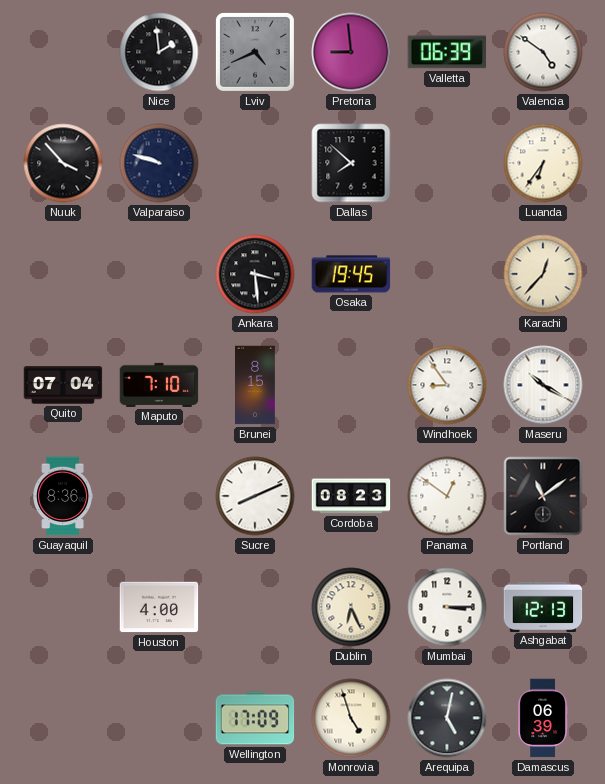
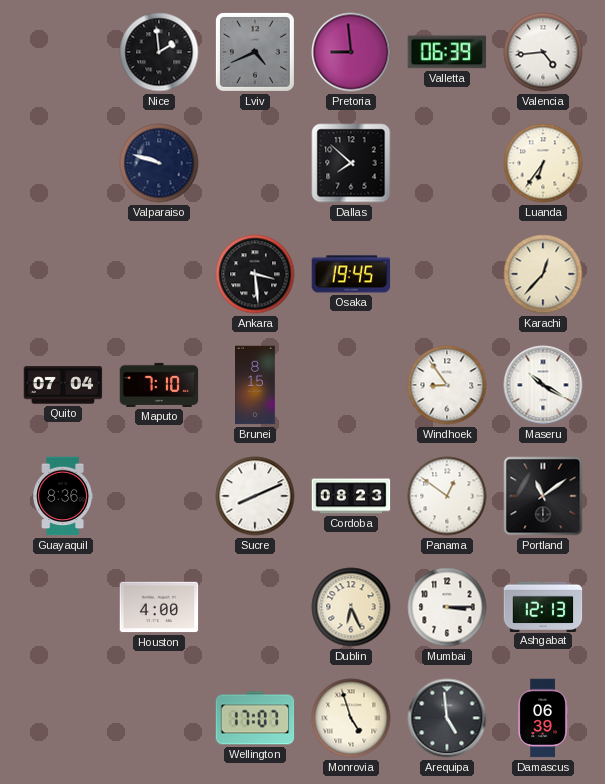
Valencia: 4:51 -> 4:44
Nuuk: 3:53 -> none
Wellington: 17:09 -> 17:07
Arequipa: 5:02 -> 4:59
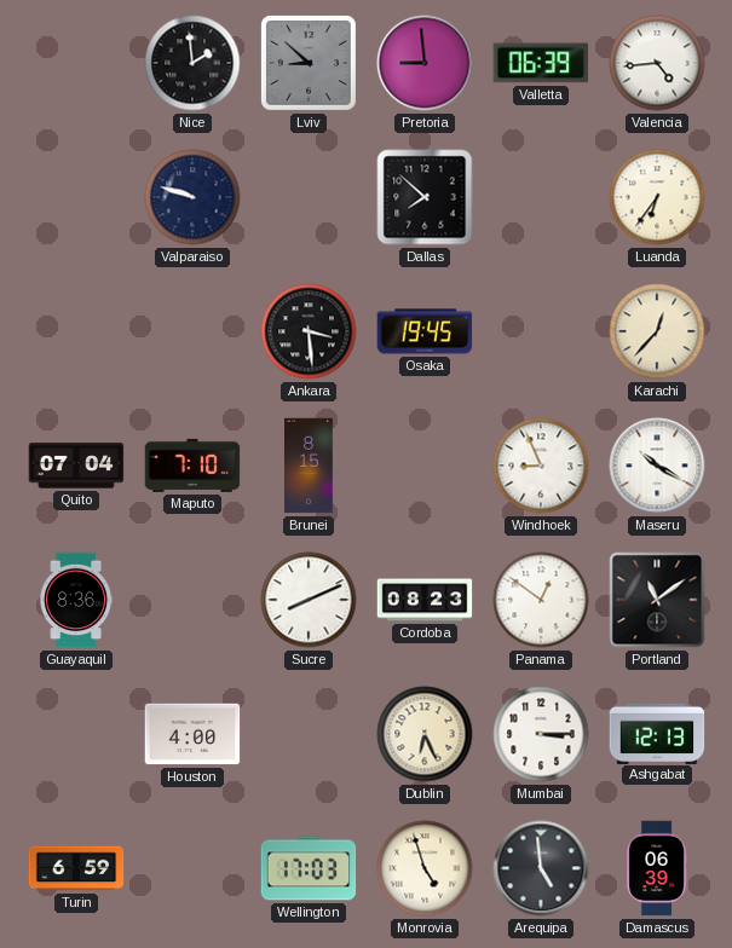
Lviv: 4:41 -> 8:52
Windhoek: 8:54 -> 8:56
Turin: none -> 6:59
Wellington: 17:07 -> 17:03
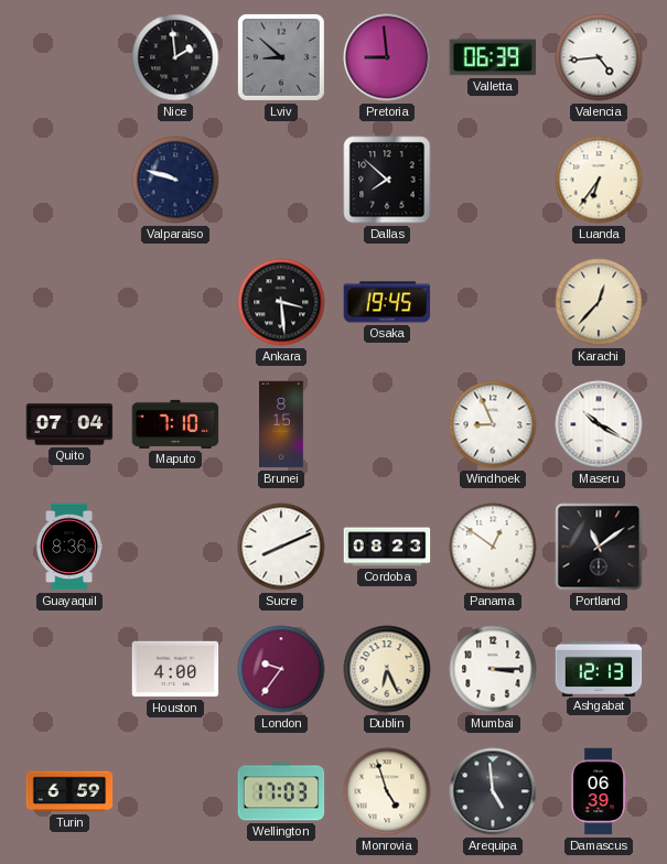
London: none -> 9:36
